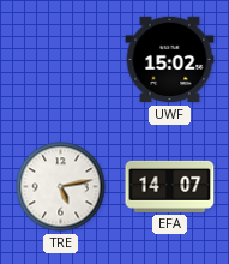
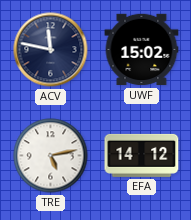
ACV: none -> 11:47
EFA: 14:07 -> 14:12
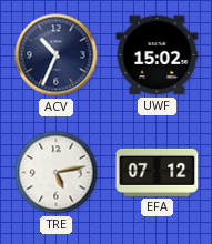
ACV: 11:47 -> 10:34
EFA: 14:12 -> 07:12
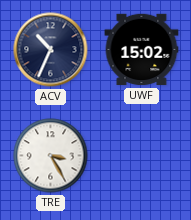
TRE: 5:13 -> 3:25
EFA: 07:12 -> none
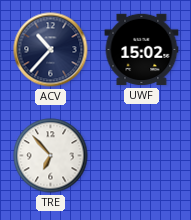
ACV: 10:34 -> 10:37
TRE: 3:25 -> 6:53
